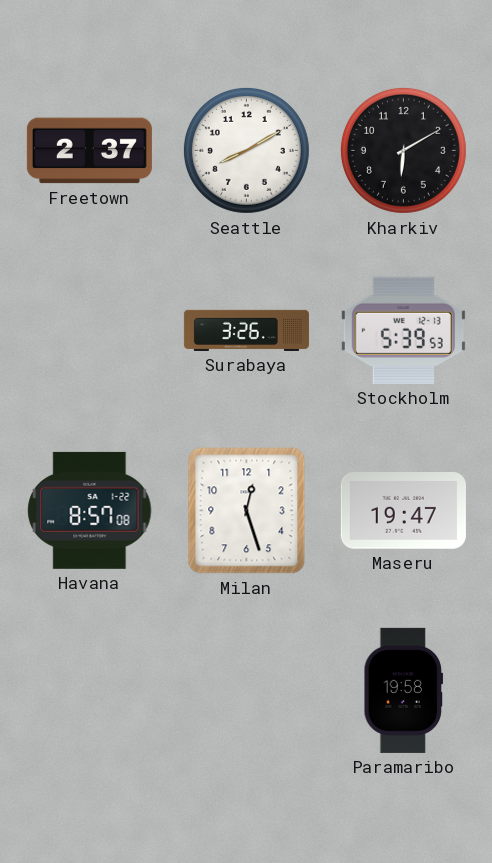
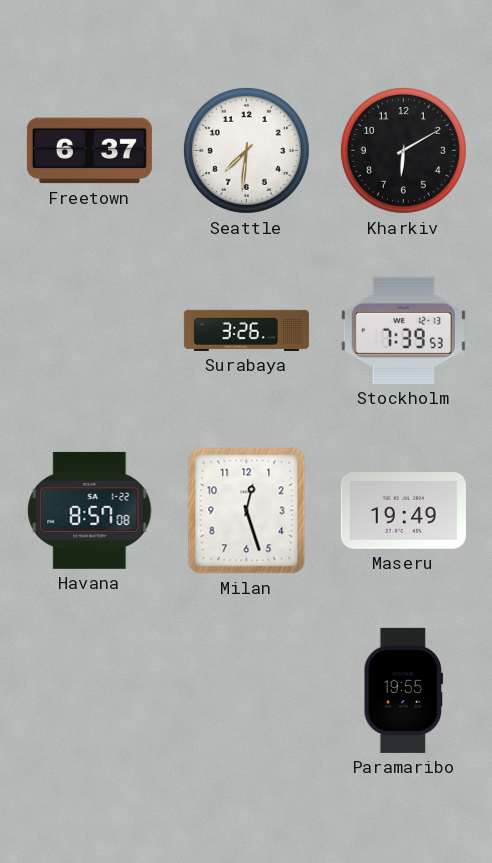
Freetown: 2:37 -> 6:37
Seattle: 8:10 -> 7:31
Stockholm: 5:39 -> 7:39
Maseru: 19:47 -> 19:49
Paramaribo: 19:58 -> 19:55
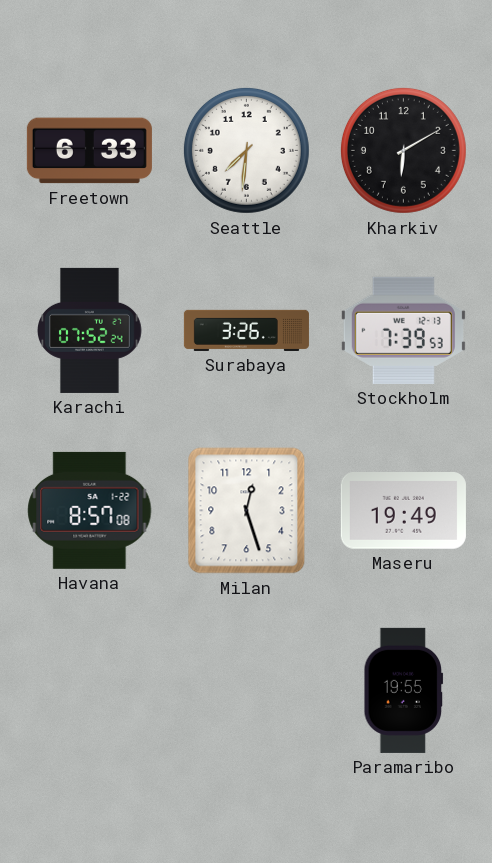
Freetown: 6:37 -> 6:33
Karachi: none -> 07:52
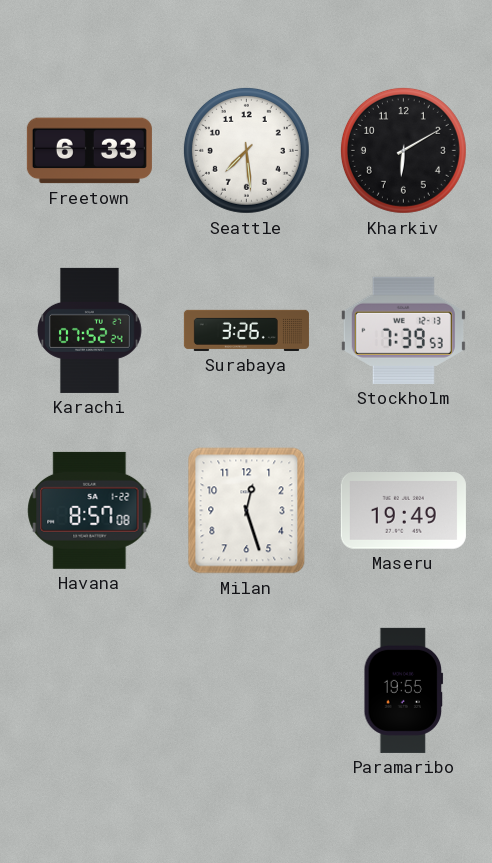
Seattle: 7:31 -> 7:29
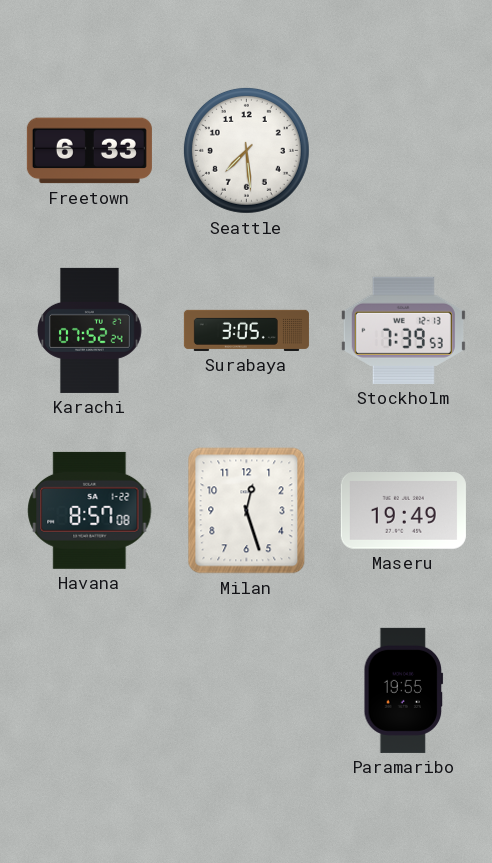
Kharkiv: 6:10 -> none
Surabaya: 3:26 -> 3:05
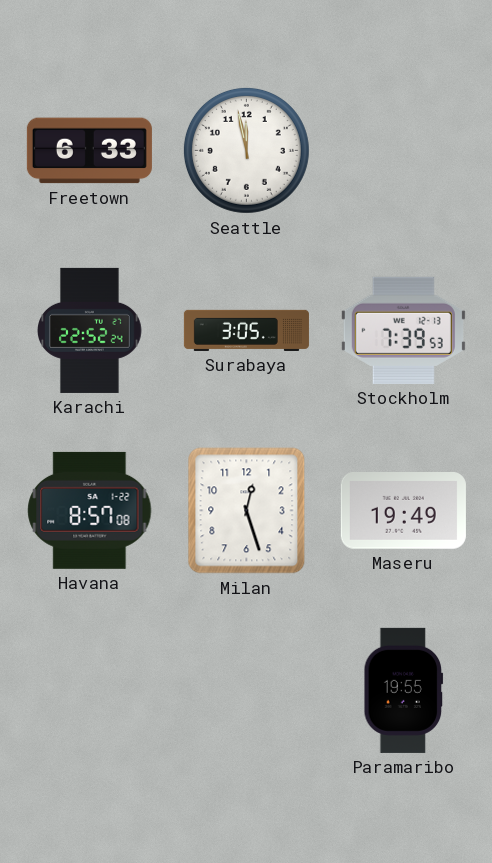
Seattle: 7:29 -> 11:58
Karachi: 07:52 -> 22:52
